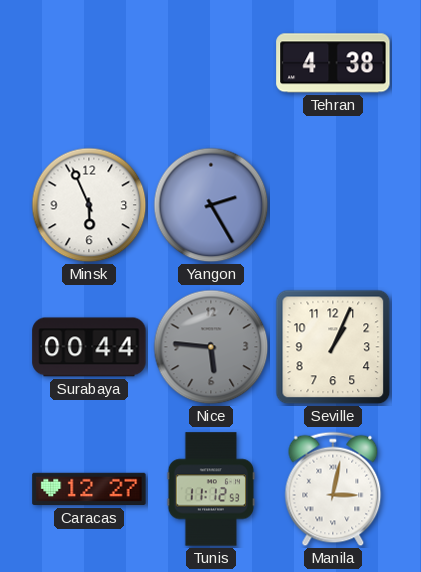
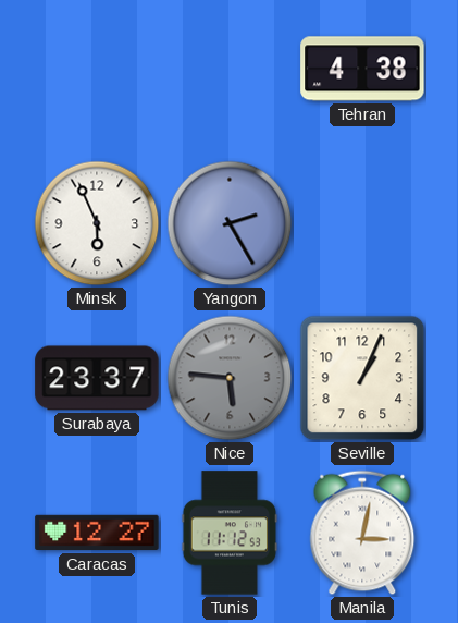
Surabaya: 00:44 -> 23:37
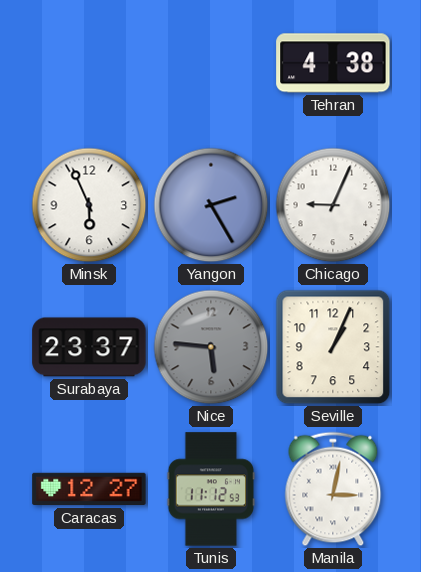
Chicago: none -> 9:04
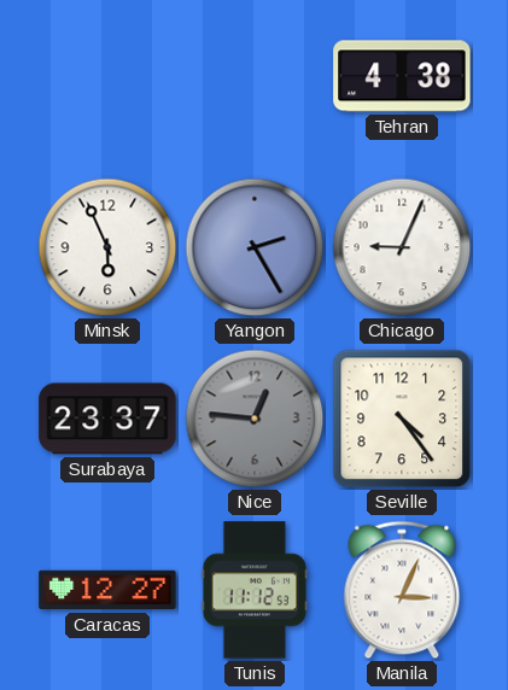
Nice: 5:46 -> 12:46
Seville: 1:04 -> 4:24
Manila: 3:02 -> 3:04
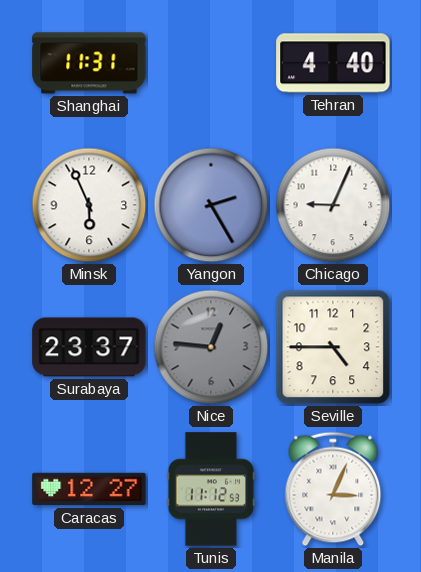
Shanghai: none -> 11:31
Tehran: 4:38 -> 4:40
Seville: 4:24 -> 4:45
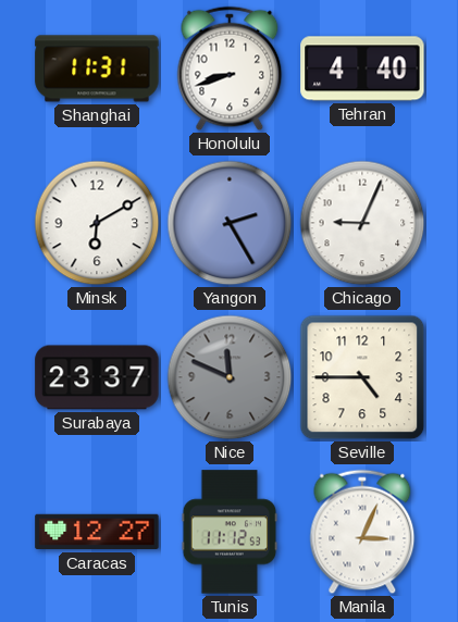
Honolulu: none -> 8:42
Minsk: 5:56 -> 6:10
Nice: 12:46 -> 11:49
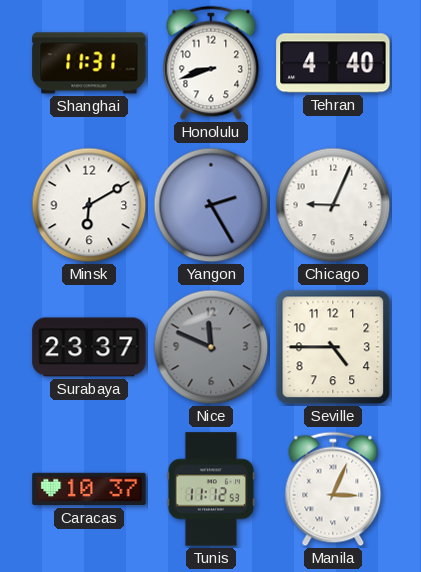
Caracas: 12:27 -> 10:37
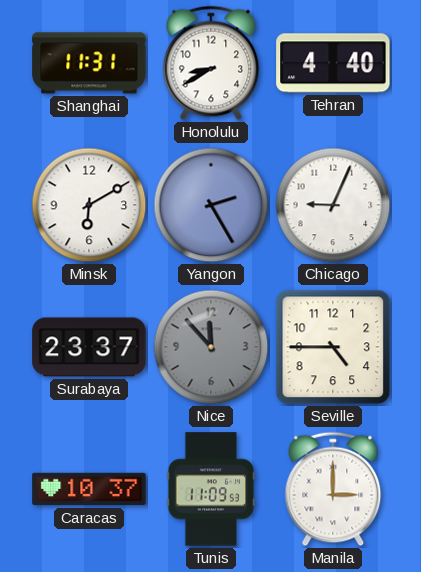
Honolulu: 8:42 -> 8:40
Nice: 11:49 -> 11:53
Tunis: 11:12 -> 11:09
Manila: 3:04 -> 3:00
